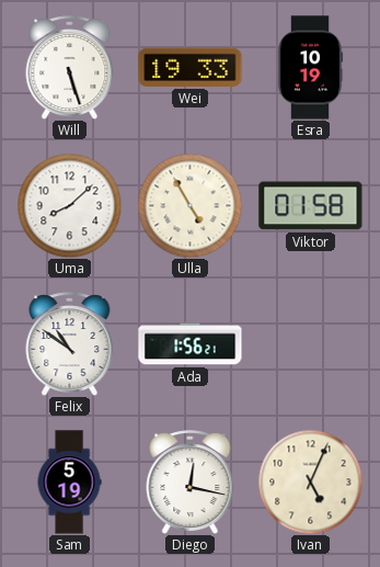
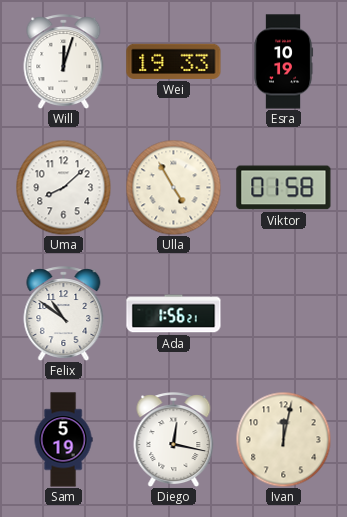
Will: 5:27 -> 12:03
Ivan: 5:04 -> 12:02
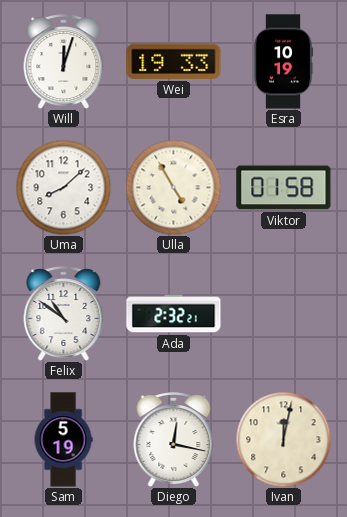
Ada: 1:56 -> 2:32
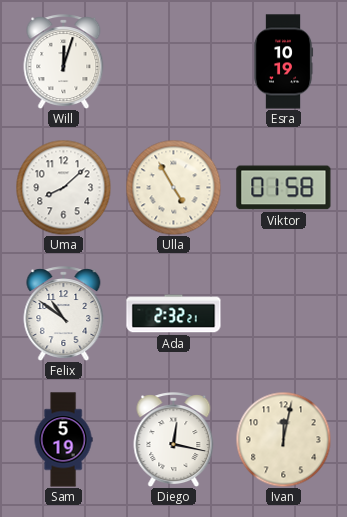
Wei: 19:33 -> none
